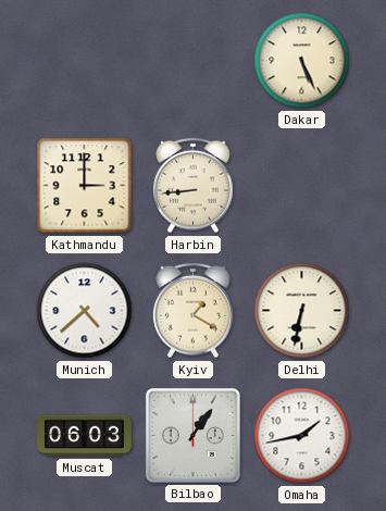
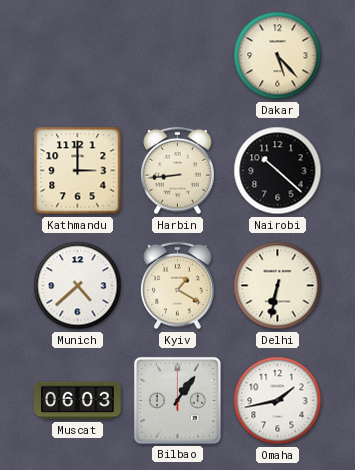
Dakar: 5:26 -> 5:23
Nairobi: none -> 10:22
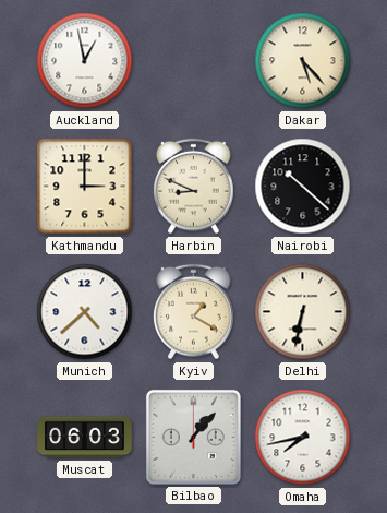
Auckland: none -> 12:58
Harbin: 8:44 -> 8:49
Bilbao: 1:06 -> 1:07
Omaha: 1:43 -> 7:43
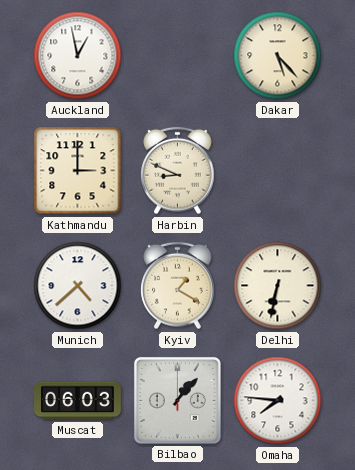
Nairobi: 10:22 -> none
Omaha: 7:43 -> 7:46
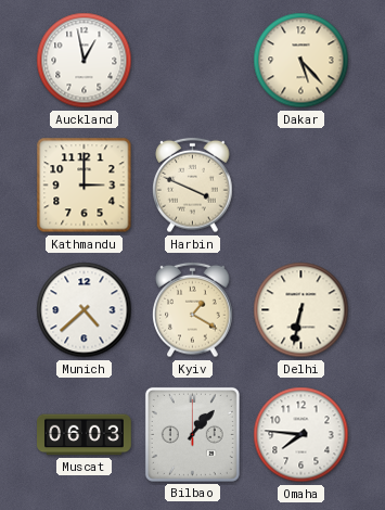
Harbin: 8:49 -> 3:49
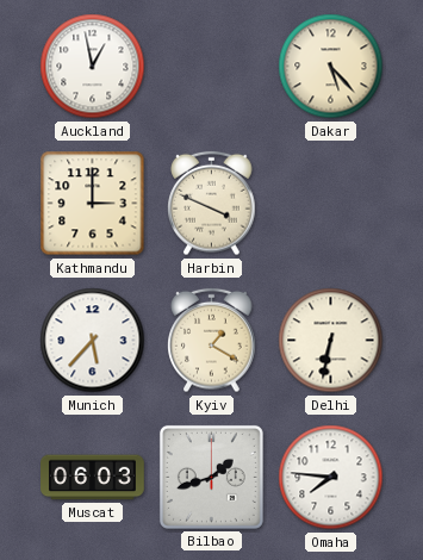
Munich: 4:38 -> 5:37
Bilbao: 1:07 -> 1:42
